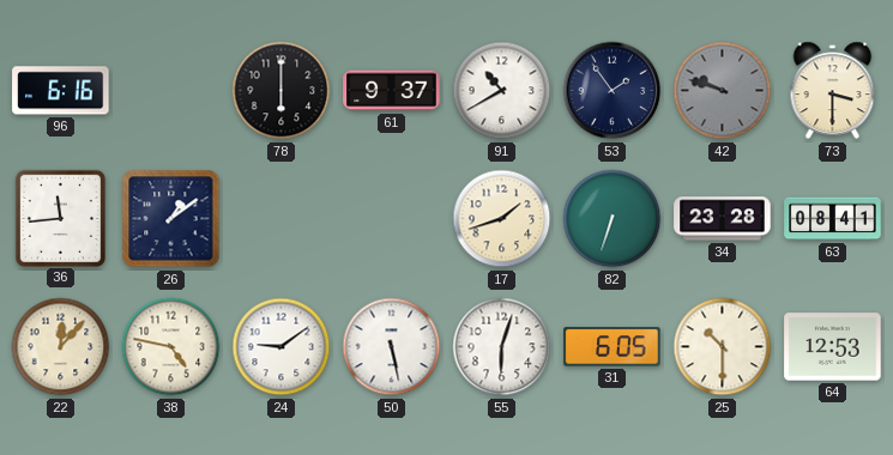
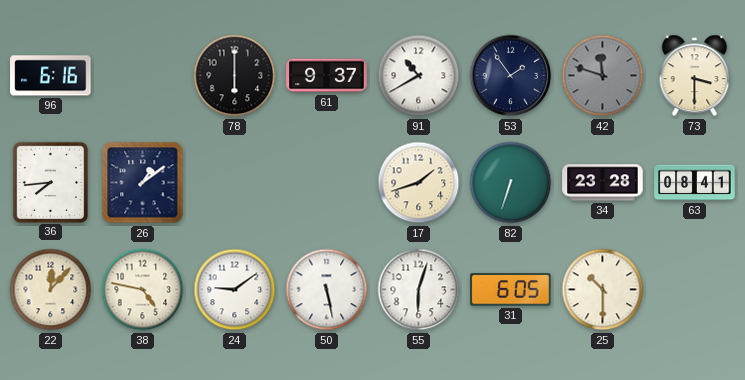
42: 9:48 -> 11:48
36: 11:44 -> 7:44
64: 12:53 -> none
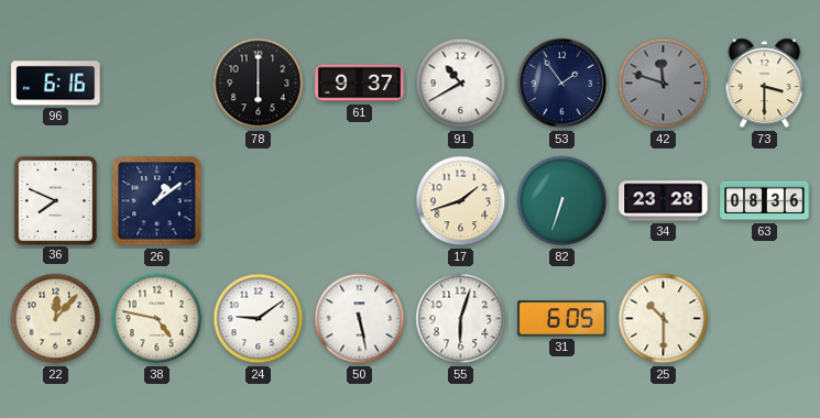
36: 7:44 -> 7:49
63: 08:41 -> 08:36
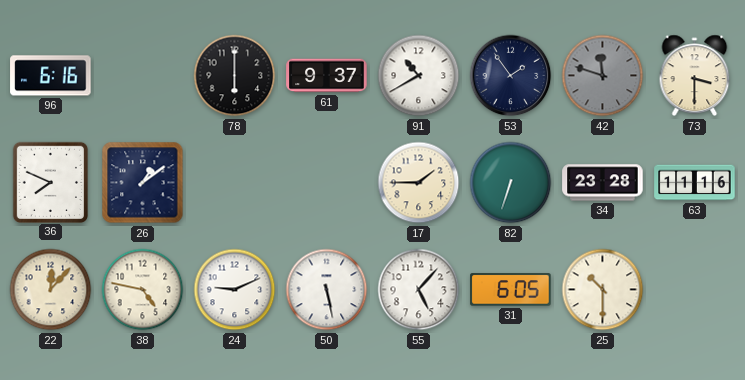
17: 1:42 -> 1:45
63: 08:36 -> 11:16
24: 9:09 -> 9:11
55: 6:03 -> 5:07
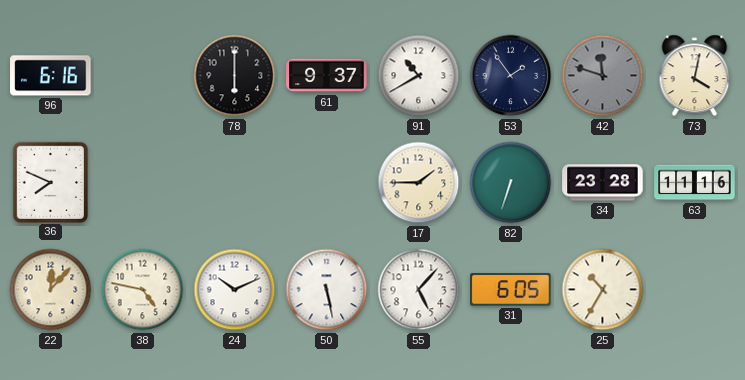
73: 3:30 -> 4:02
26: 1:09 -> none
24: 9:11 -> 10:11
25: 10:30 -> 10:35
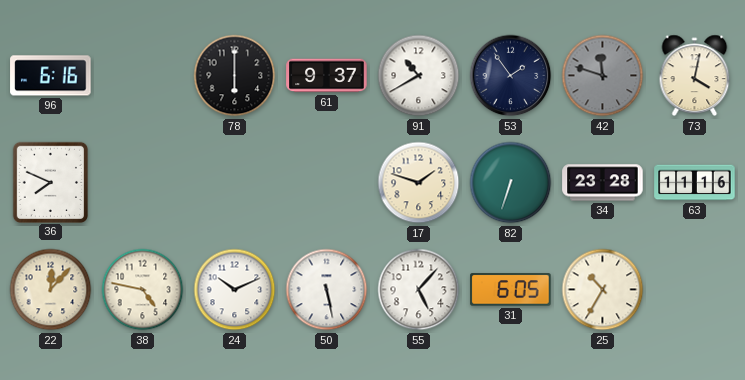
17: 1:45 -> 1:48
